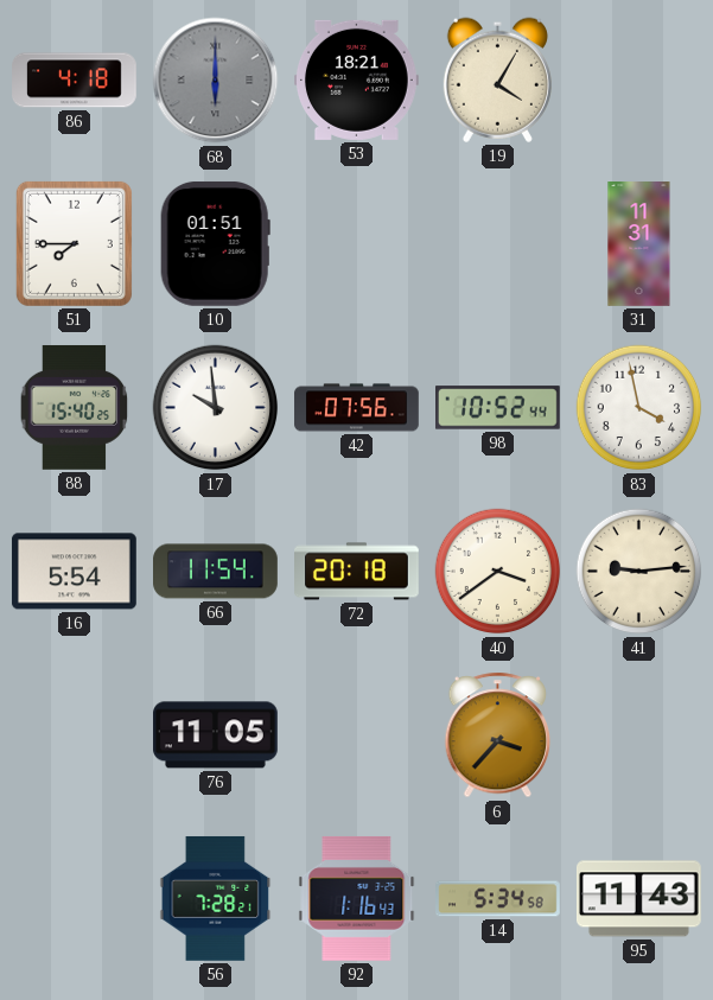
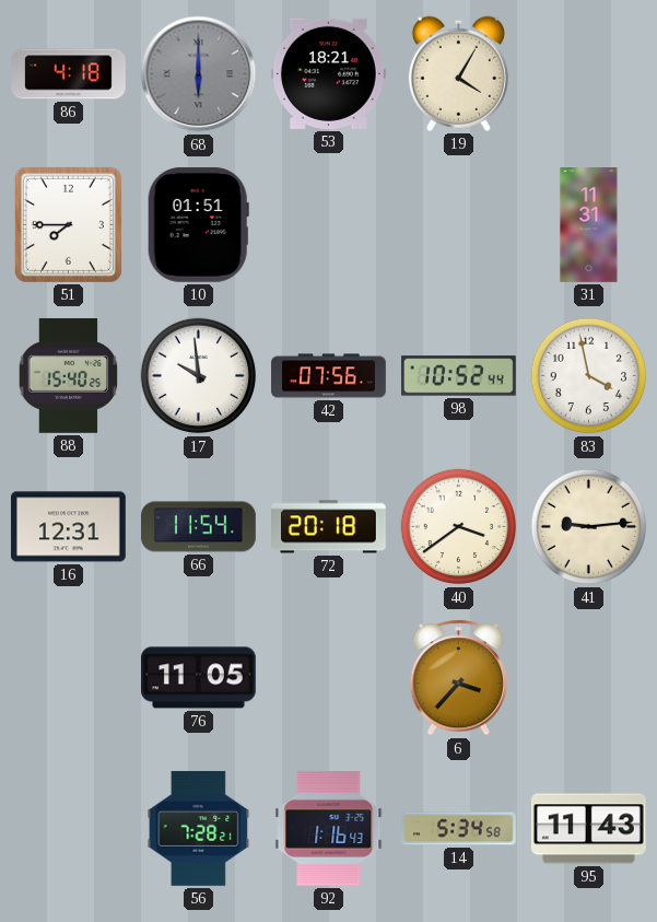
16: 5:54 -> 12:31
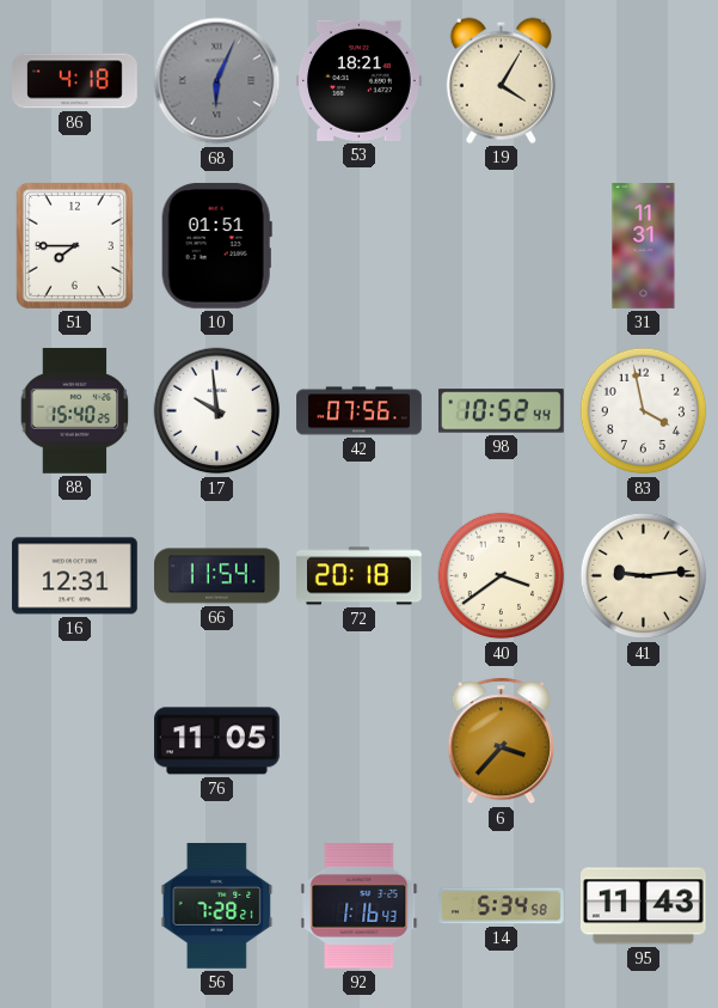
68: 6:00 -> 6:04
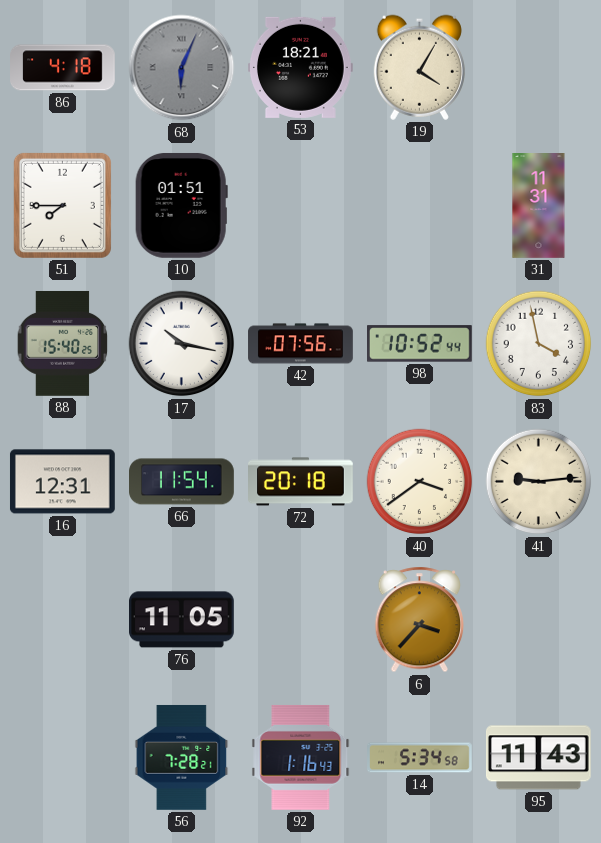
17: 9:59 -> 10:17
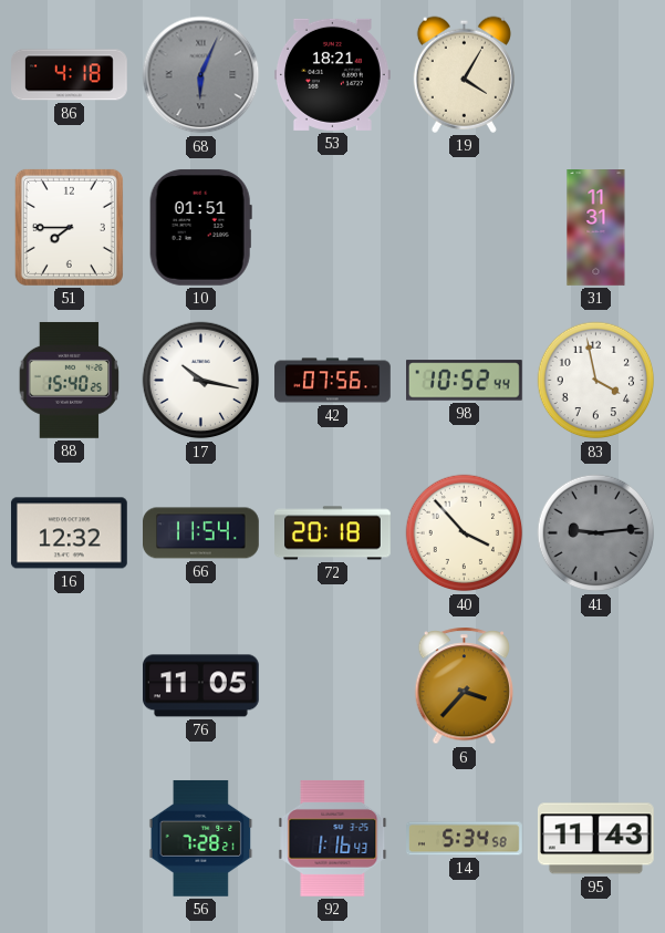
16: 12:31 -> 12:32
40: 3:39 -> 3:53
41 dial: cream -> grey
